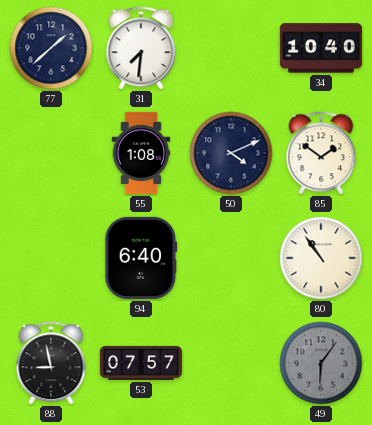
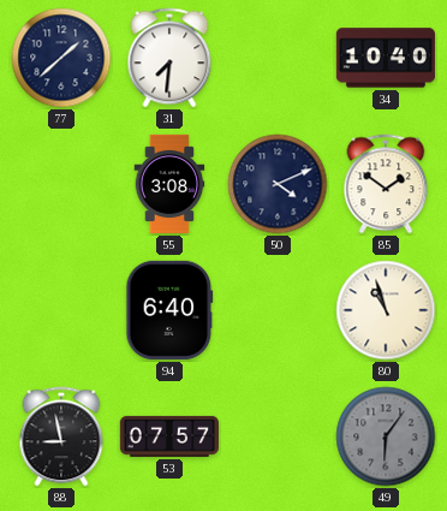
55: 1:08 -> 3:08
80: 10:54 -> 10:57
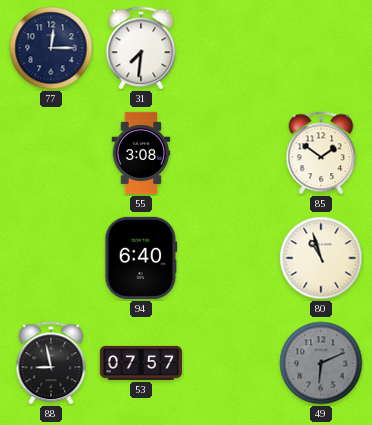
77: 1:38 -> 12:15
34: 10:40 -> none
50: 4:11 -> none
49: 6:06 -> 6:11
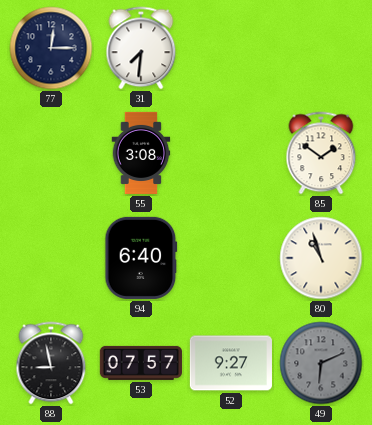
52: none -> 9:27
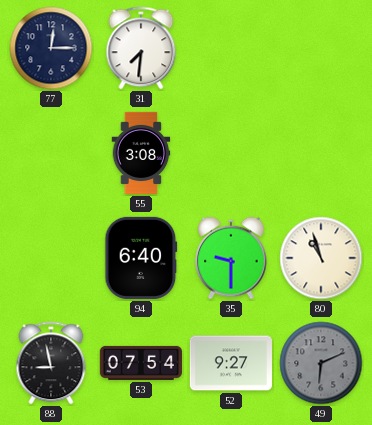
85: 1:51 -> none
35: none -> 9:30
53: 07:57 -> 07:54
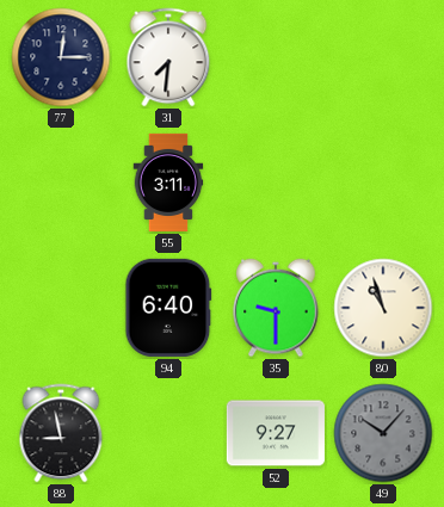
55: 3:08 -> 3:11
53: 07:54 -> none
49: 6:11 -> 10:07
